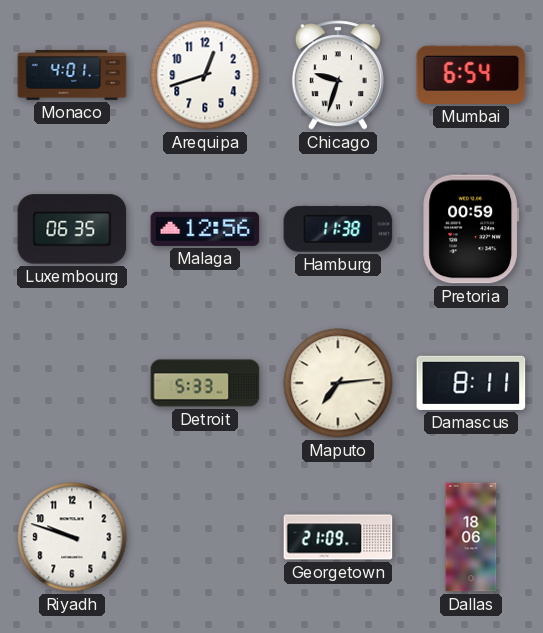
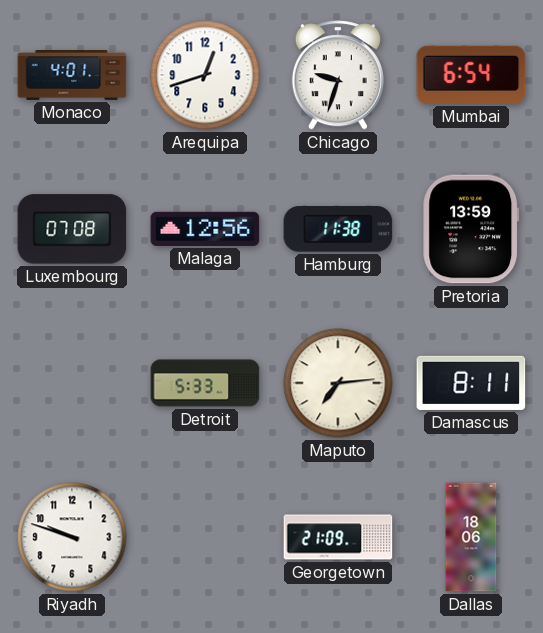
Luxembourg: 06:35 -> 07:08
Pretoria: 00:59 -> 13:59
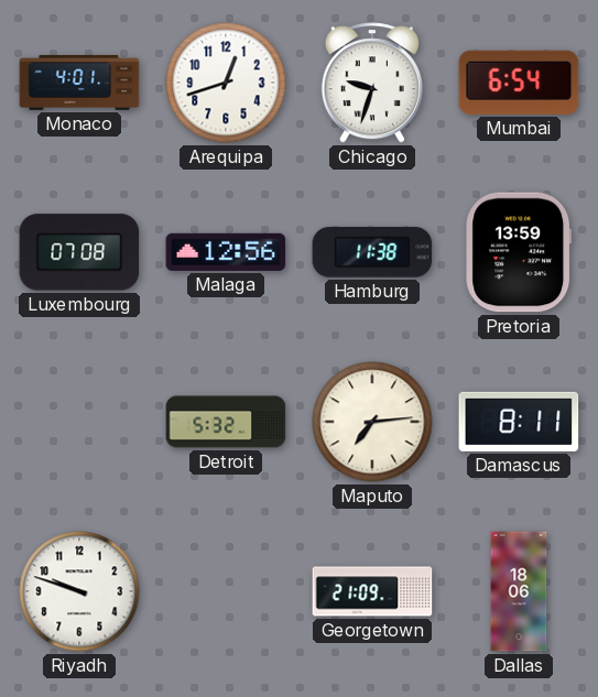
Detroit: 5:33 -> 5:32
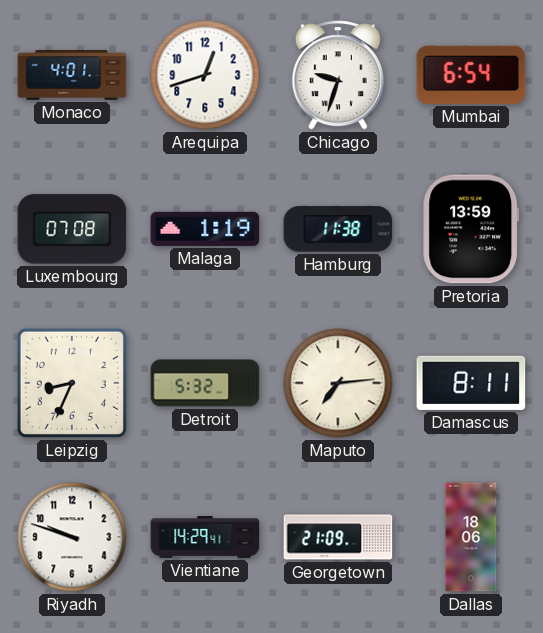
Malaga: 12:56 -> 1:19
Leipzig: none -> 8:34
Vientiane: none -> 14:29
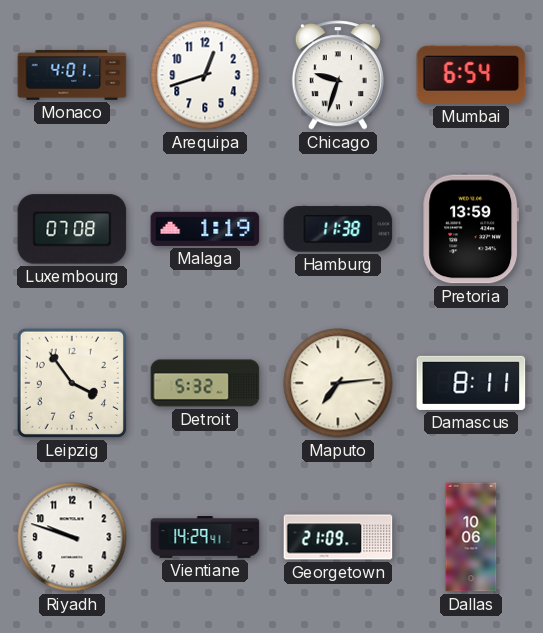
Leipzig: 8:34 -> 3:54
Dallas: 18:06 -> 10:06
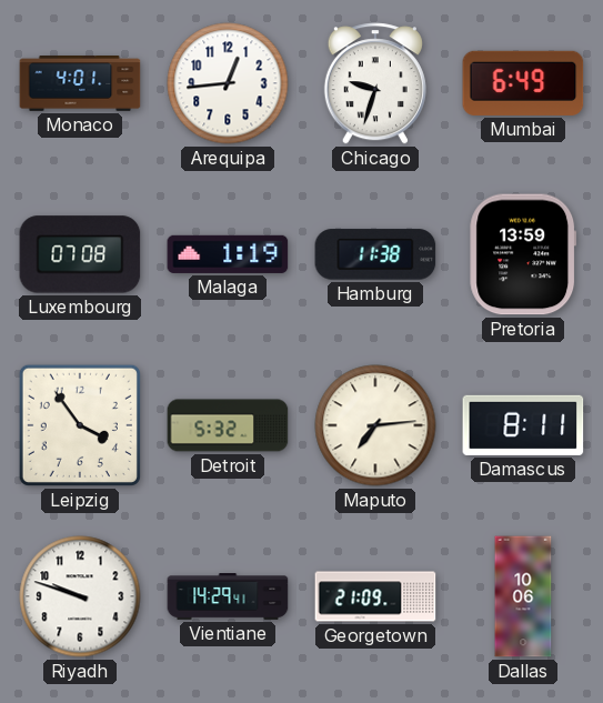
Arequipa: 12:42 -> 12:44
Mumbai: 6:54 -> 6:49
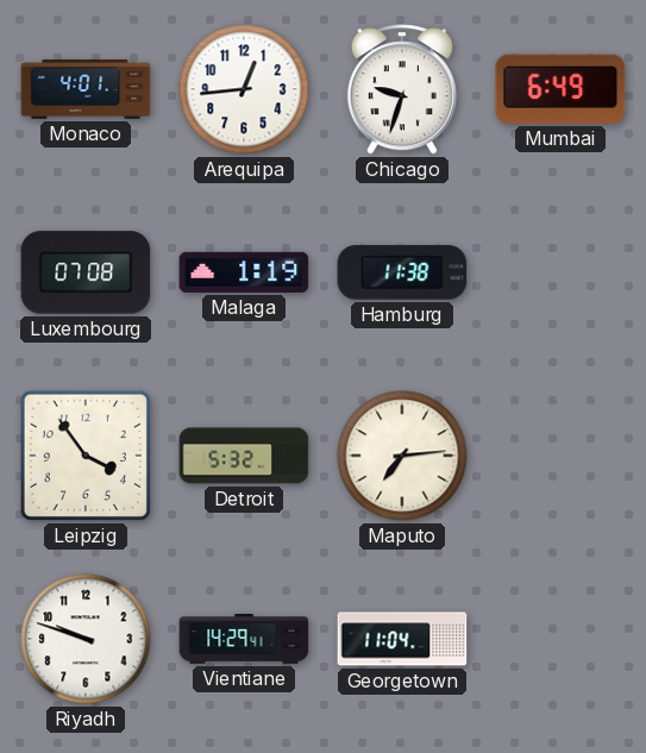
Pretoria: 13:59 -> none
Damascus: 8:11 -> none
Georgetown: 21:09 -> 11:04
Dallas: 10:06 -> none
